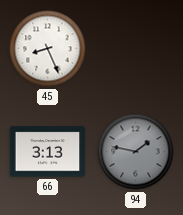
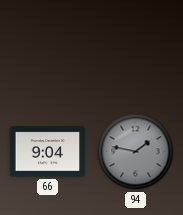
45: 8:26 -> none
66: 3:13 -> 9:04
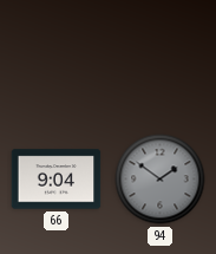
94: 1:47 -> 1:51
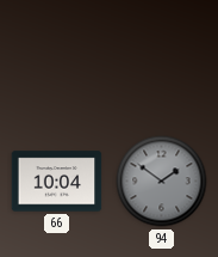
66: 9:04 -> 10:04
